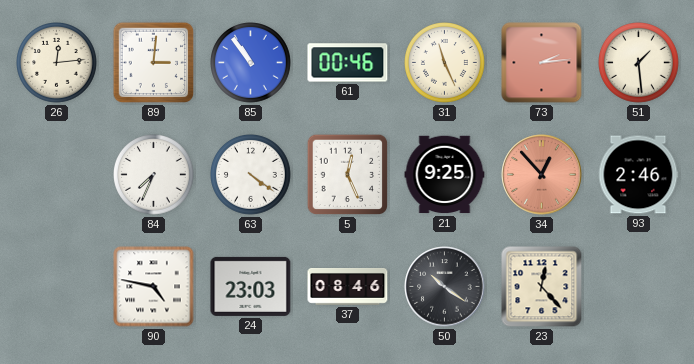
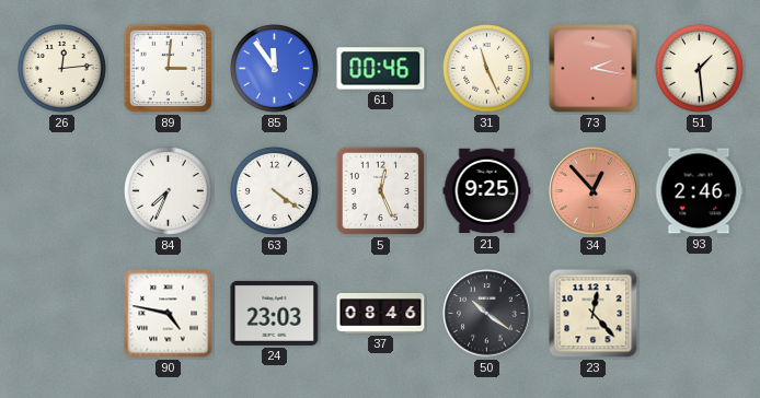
85: 10:54 -> 11:54
73: 2:14 -> 2:17
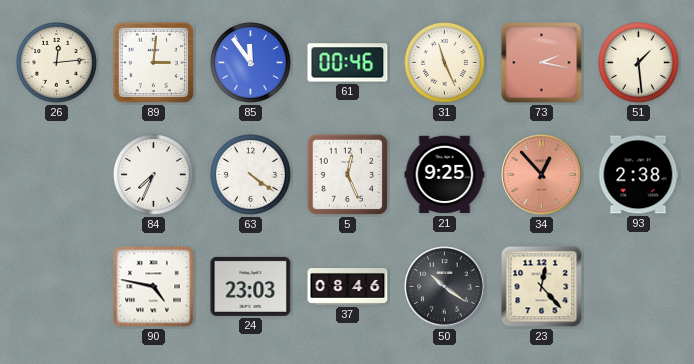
93: 2:46 -> 2:38
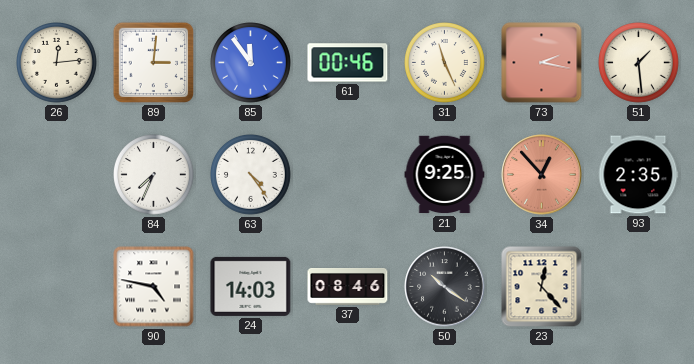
63: 4:21 -> 4:24
5: 12:26 -> none
93: 2:38 -> 2:35
24: 23:03 -> 14:03
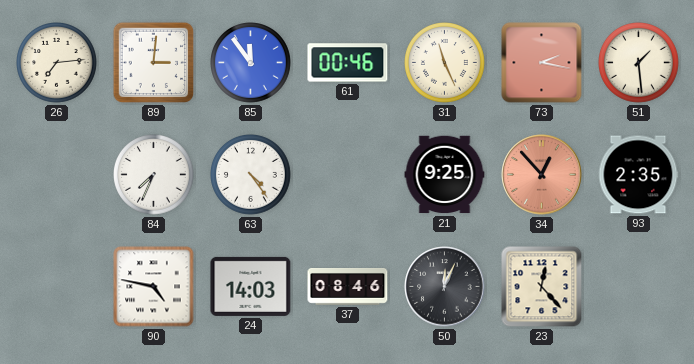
26: 12:14 -> 7:14
50: 10:21 -> 12:04
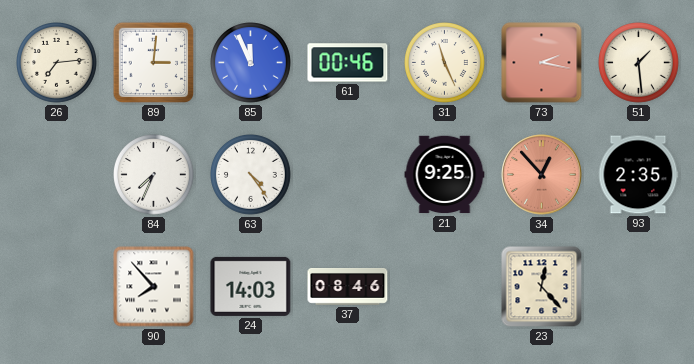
85: 11:54 -> 11:56
90: 4:47 -> 7:53
50: 12:04 -> none
